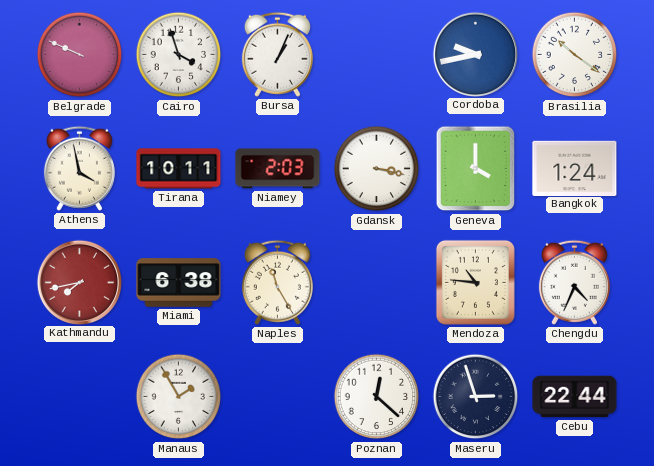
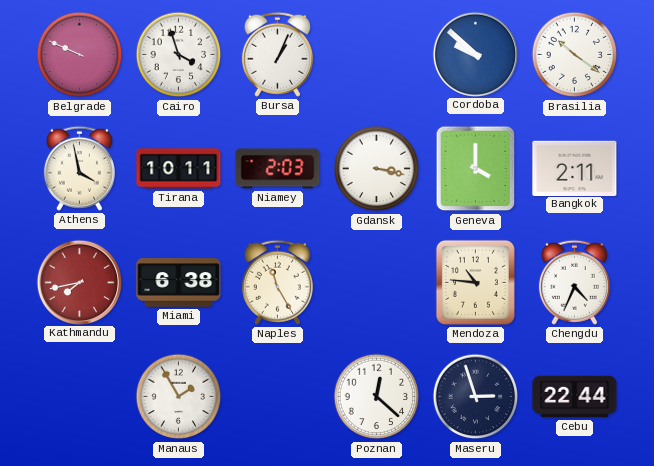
Cordoba: 9:43 -> 9:52
Bangkok: 1:24 -> 2:11
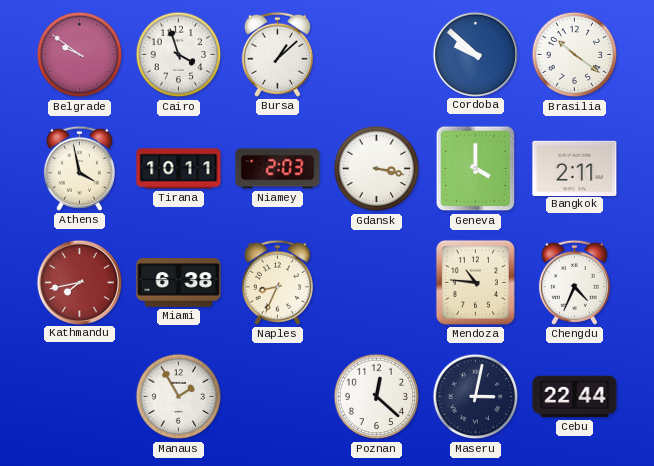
Belgrade: 9:49 -> 9:51
Bursa: 1:04 -> 1:08
Naples: 11:25 -> 8:34
Maseru: 2:57 -> 3:02
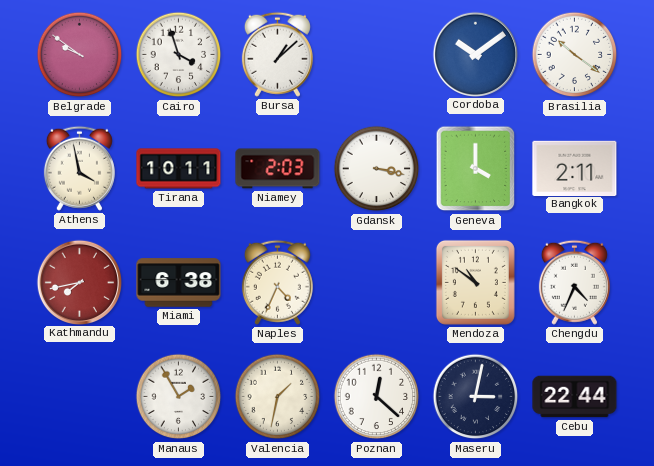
Cordoba: 9:52 -> 10:09
Naples: 8:34 -> 4:34
Mendoza: 10:46 -> 10:51
Valencia: none -> 1:32
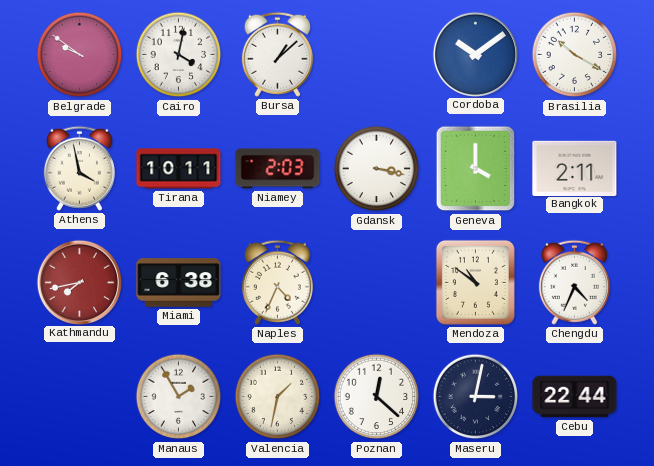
Cairo: 3:57 -> 4:02
Brasilia: 10:21 -> 10:20
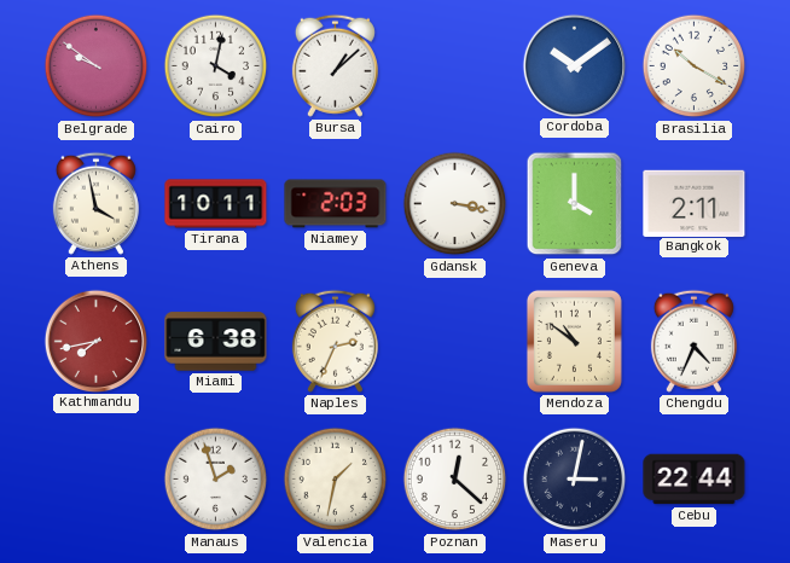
Naples: 4:34 -> 2:34
Manaus: 1:55 -> 1:57
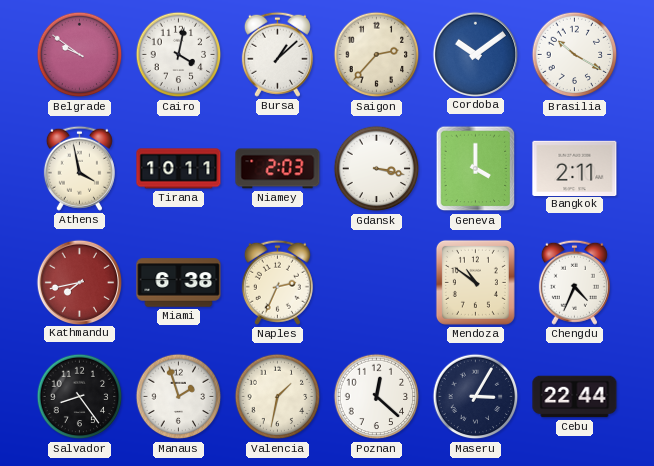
Saigon: none -> 2:37
Salvador: none -> 8:24
Maseru: 3:02 -> 3:05
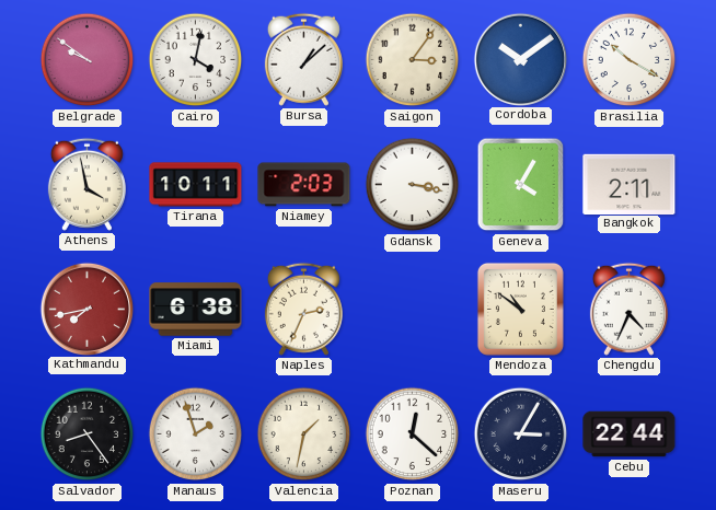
Saigon: 2:37 -> 3:06
Geneva: 4:00 -> 4:05
